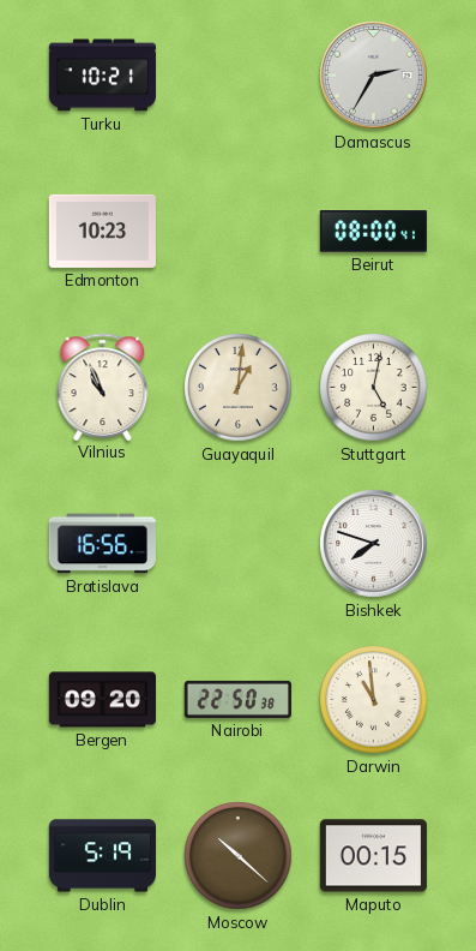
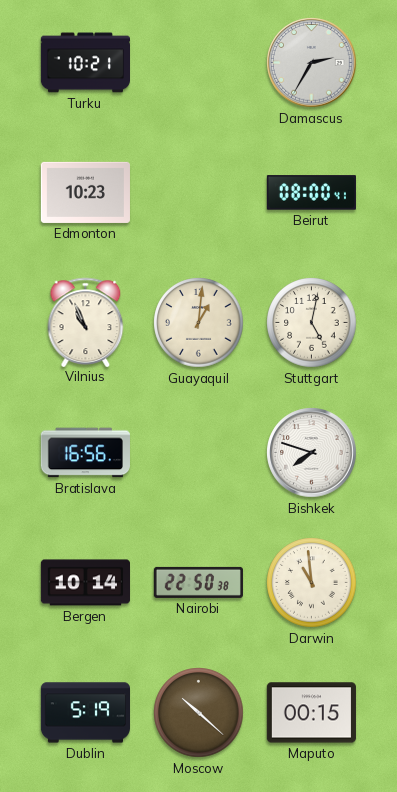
Bergen: 09:20 -> 10:14
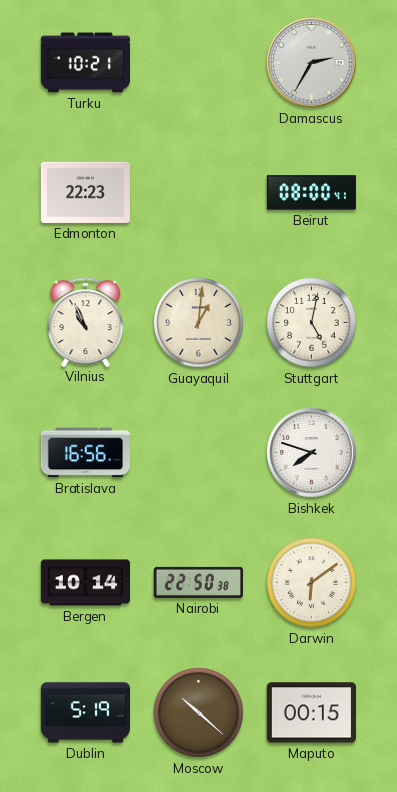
Edmonton: 10:23 -> 22:23
Darwin: 10:59 -> 6:09
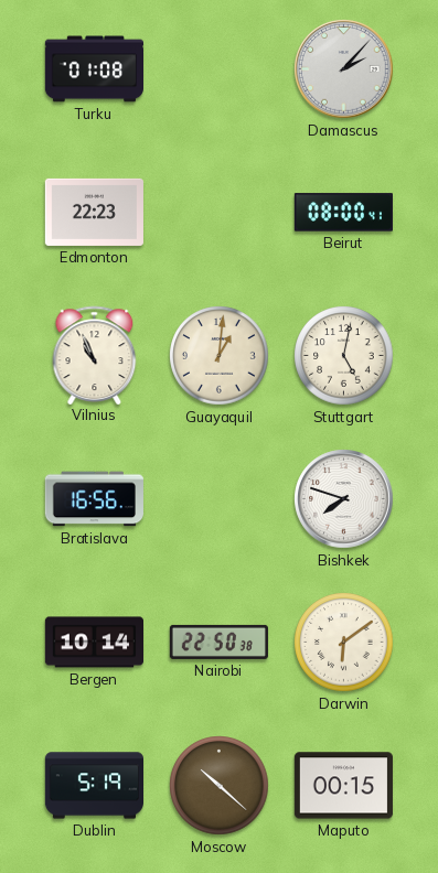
Turku: 10:21 -> 01:08
Damascus: 2:35 -> 2:07
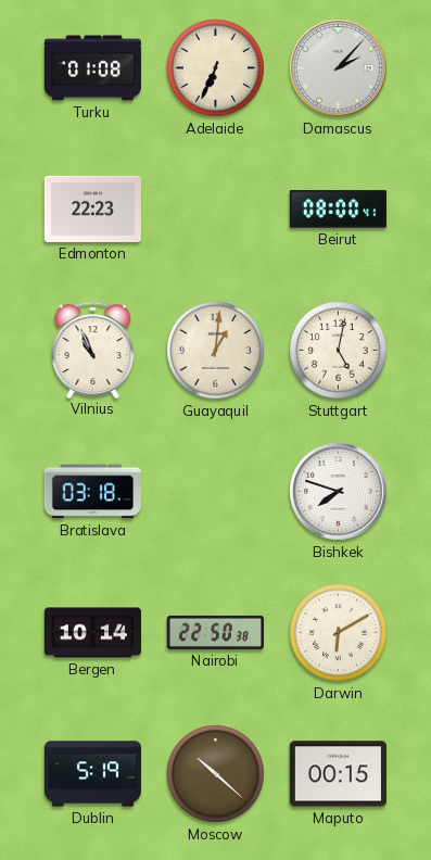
Adelaide: none -> 6:34
Bratislava: 16:56 -> 03:18
Darwin: 6:09 -> 6:10
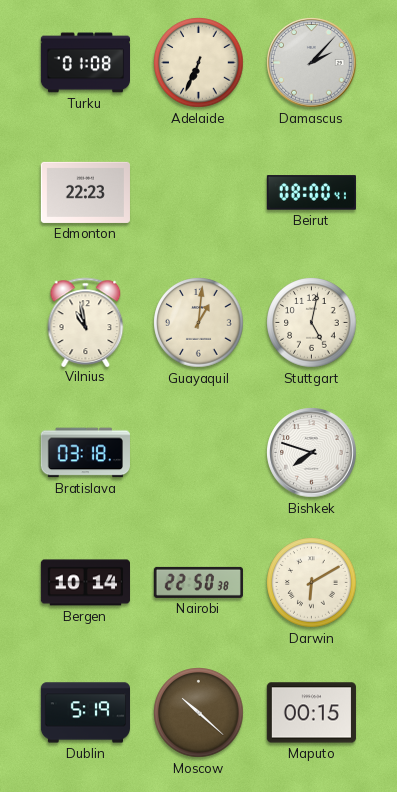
Vilnius: 10:56 -> 10:58
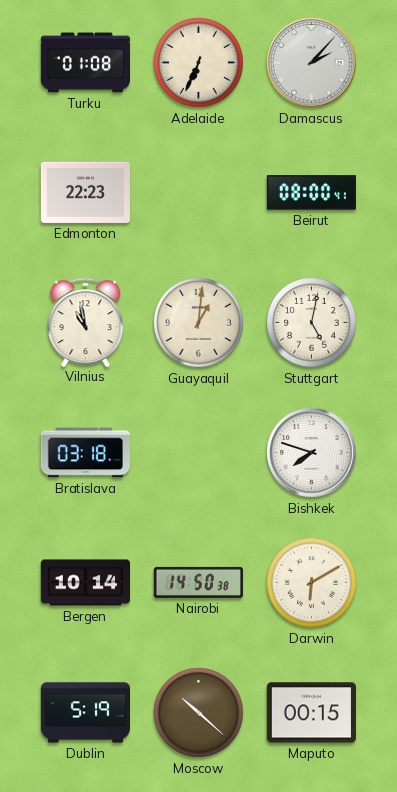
Nairobi: 22:50 -> 14:50
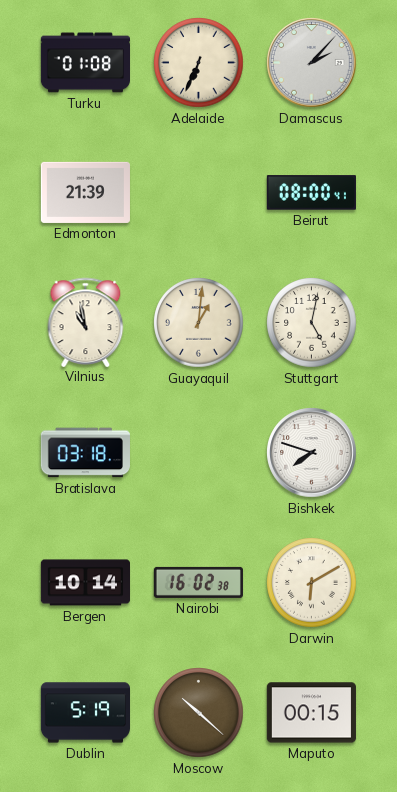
Edmonton: 22:23 -> 21:39
Nairobi: 14:50 -> 16:02
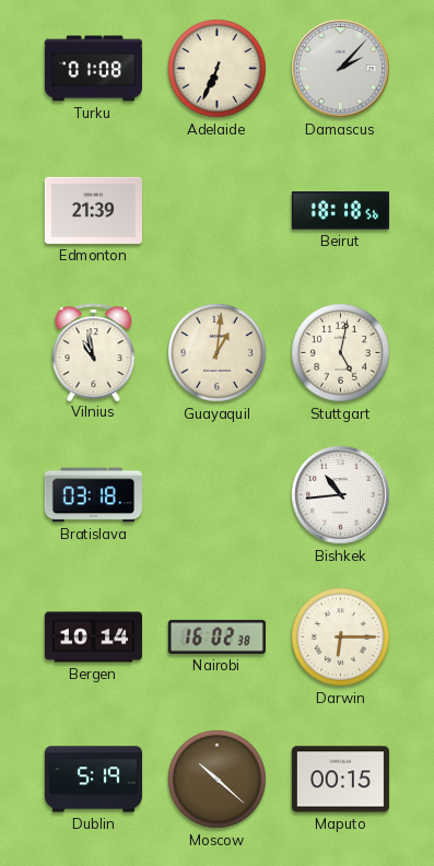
Beirut: 08:00 -> 18:18
Bishkek: 7:48 -> 10:44
Darwin: 6:10 -> 6:15
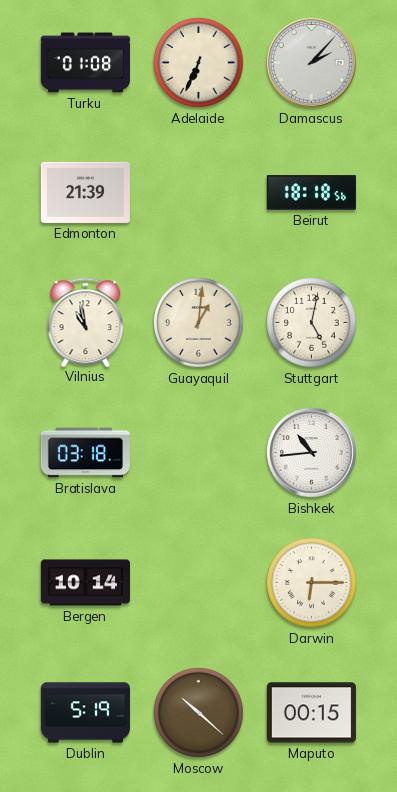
Nairobi: 16:02 -> none
